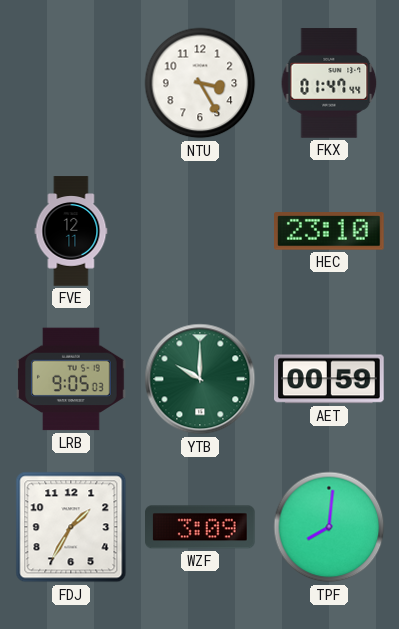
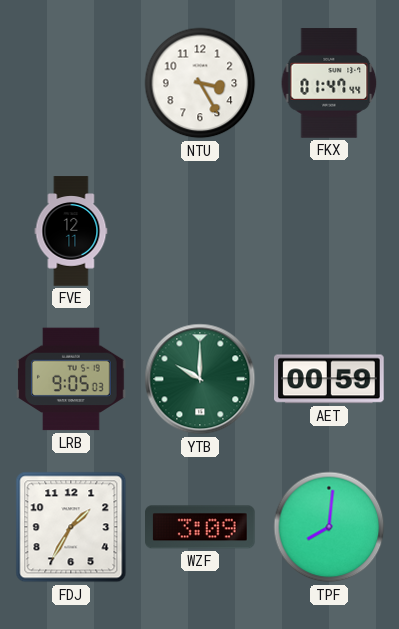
HEC: 23:10 -> none
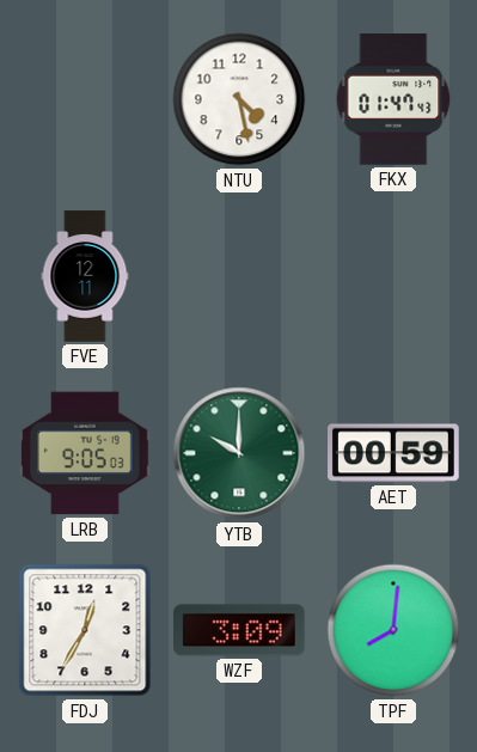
NTU: 3:25 -> 4:28
FKX: 01:47:44 -> 01:47:43
FDJ: 1:35 -> 12:35
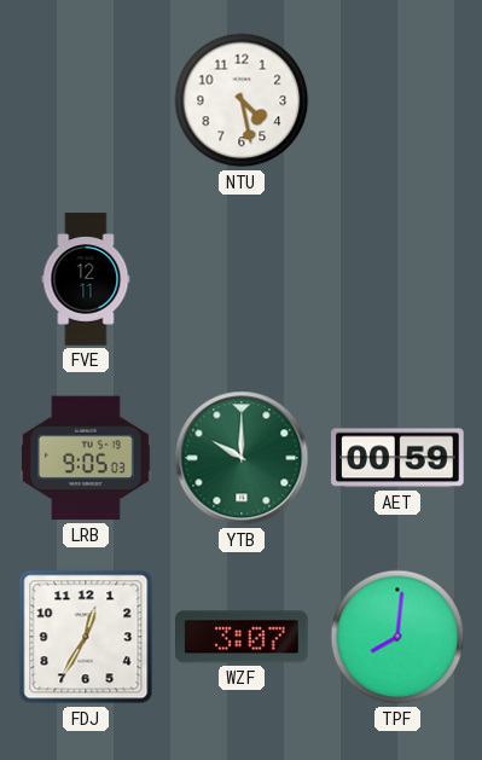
FKX: 01:47 -> none
WZF: 3:09 -> 3:07
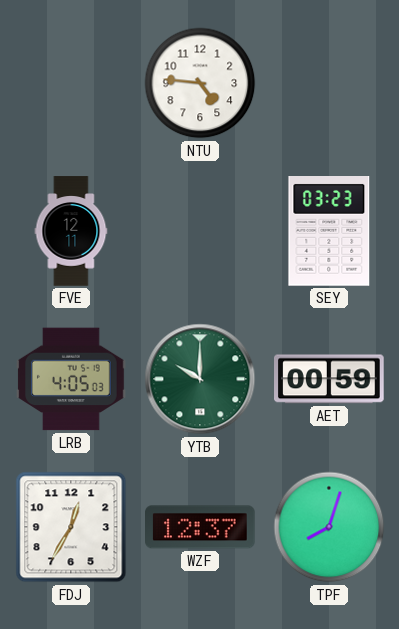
NTU: 4:28 -> 4:46
SEY: none -> 03:23
LRB: 9:05 -> 4:05
WZF: 3:07 -> 12:37
TPF: 8:01 -> 8:03
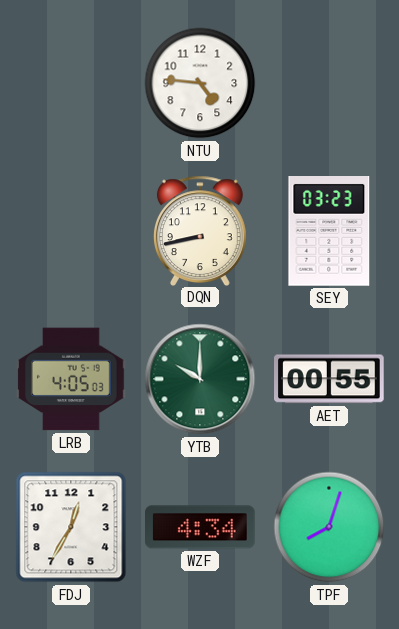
FVE: 12:11 -> none
DQN: none -> 8:43
AET: 00:59 -> 00:55
WZF: 12:37 -> 4:34
